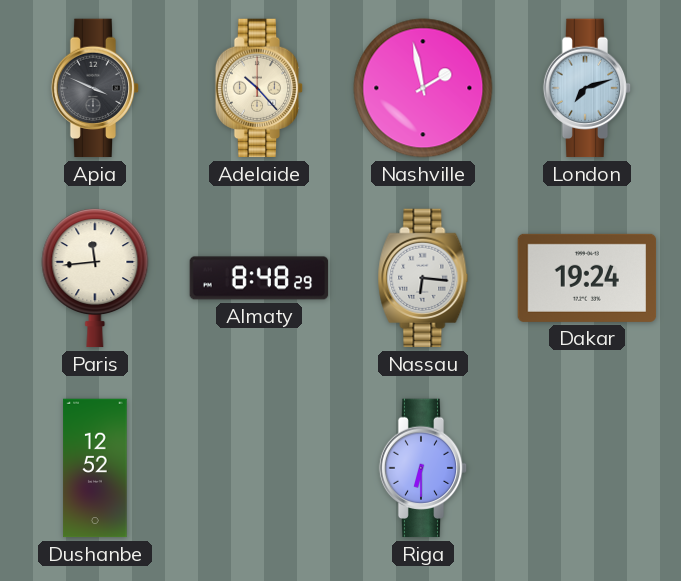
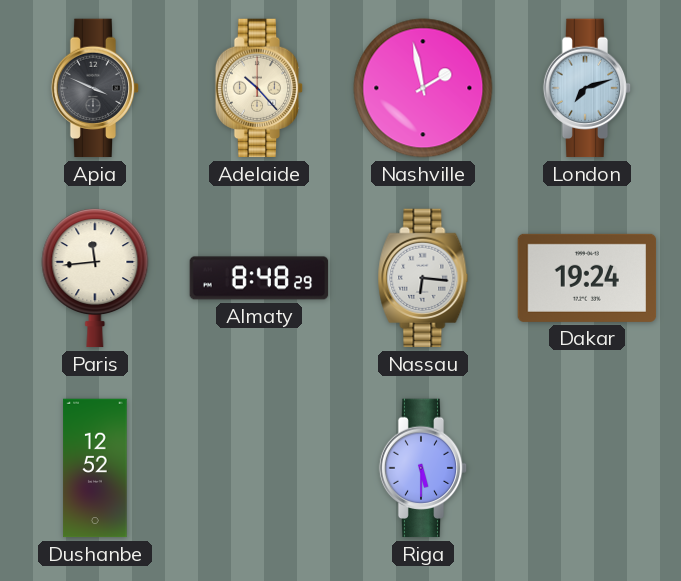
Riga: 6:30 -> 5:30
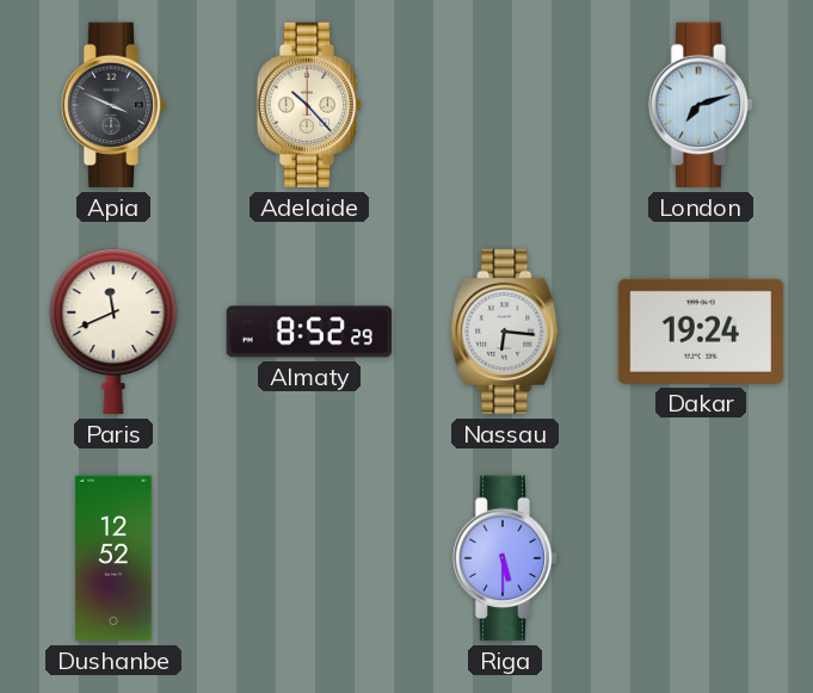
Nashville: 1:58 -> none
Paris: 11:44 -> 11:41
Almaty: 8:48 -> 8:52
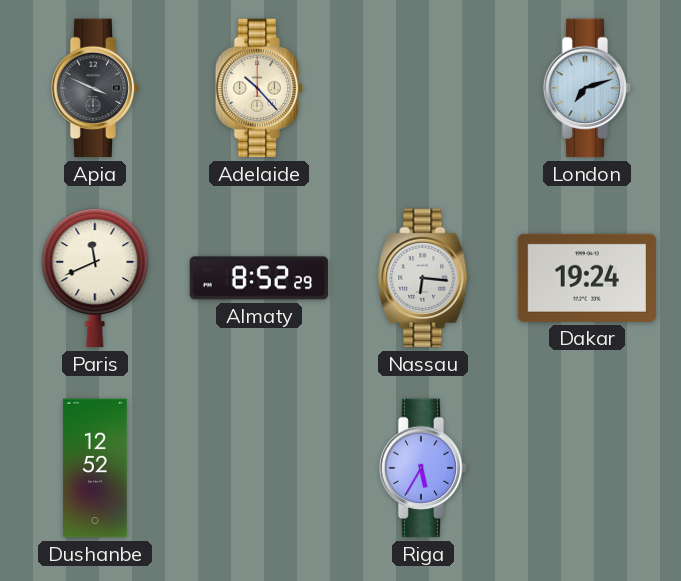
Riga: 5:30 -> 5:35
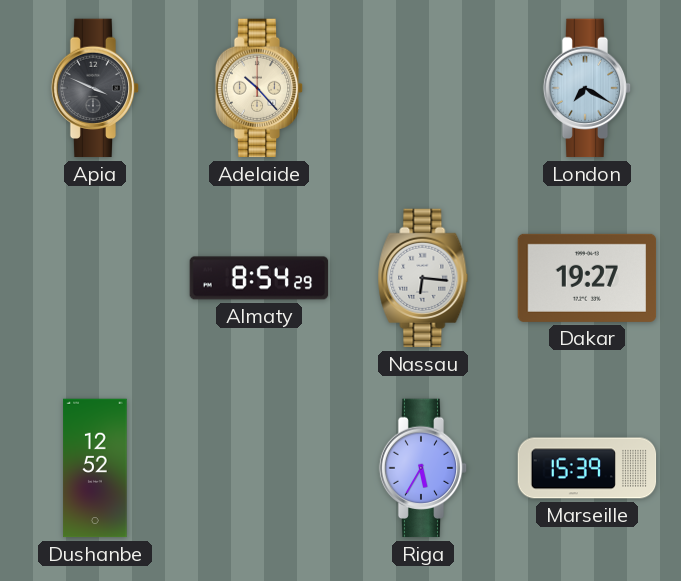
London: 7:12 -> 7:20
Paris: 11:41 -> none
Almaty: 8:52 -> 8:54
Dakar: 19:24 -> 19:27
Marseille: none -> 15:39
